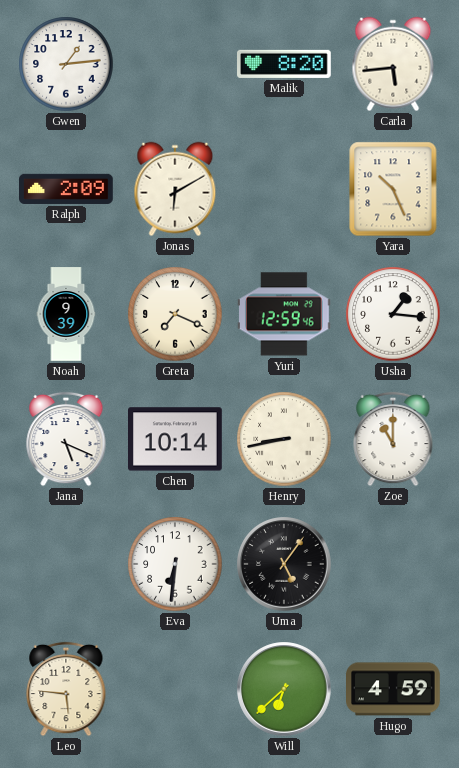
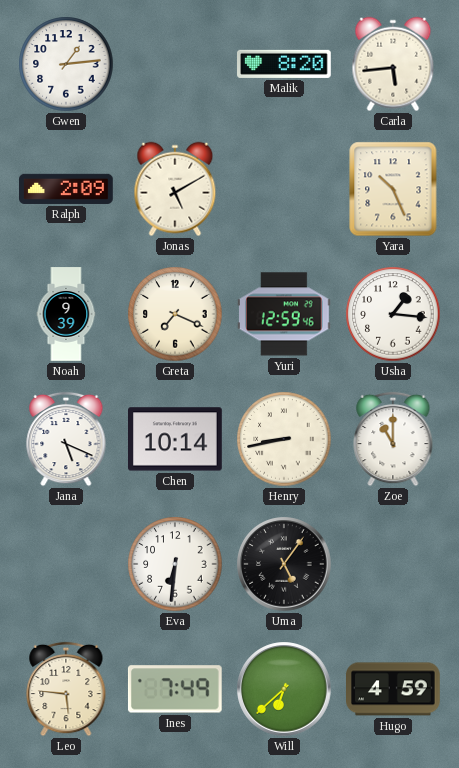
Jonas: 6:10 -> 5:10
Ines: none -> 7:49
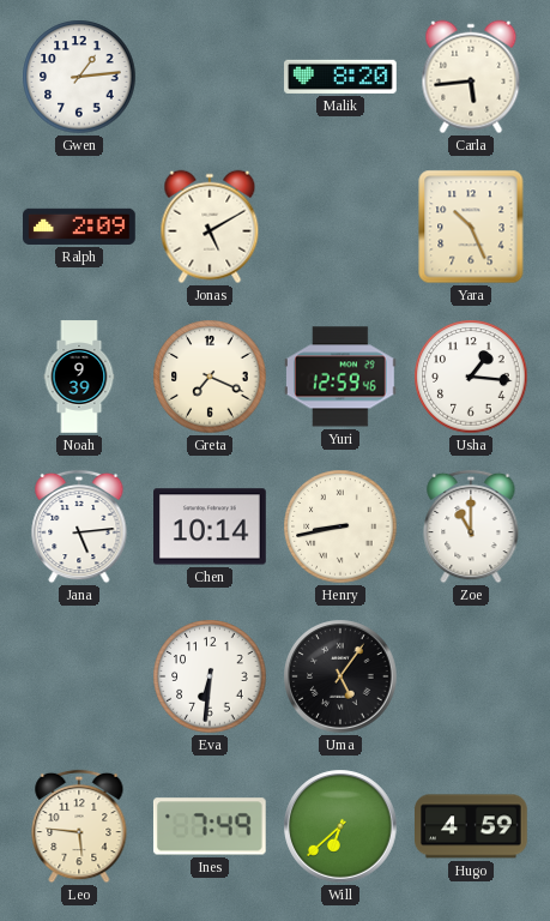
Jana: 5:19 -> 5:14
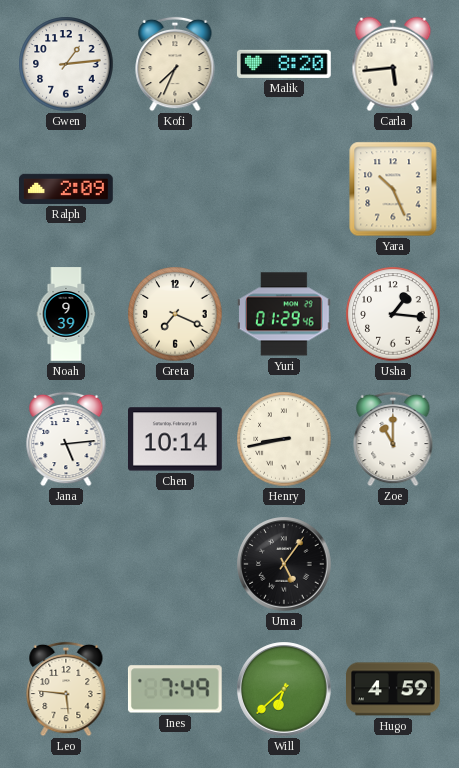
Kofi: none -> 7:34
Jonas: 5:10 -> none
Yuri: 12:59 -> 01:29
Eva: 6:31 -> none
